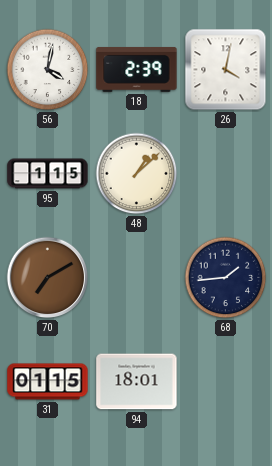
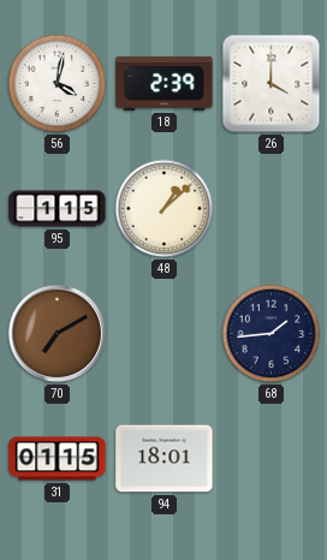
26: 4:02 -> 4:00
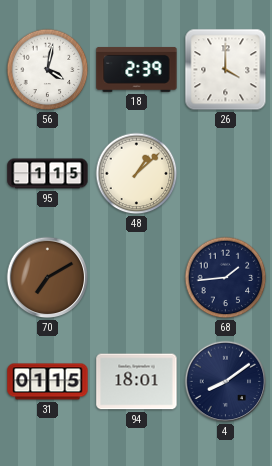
4: none -> 8:09
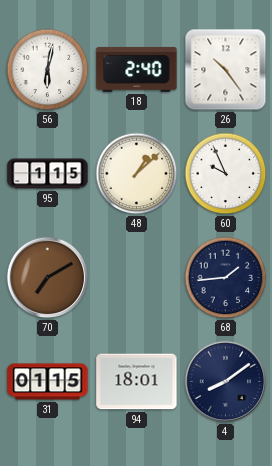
56: 4:02 -> 6:02
18: 2:39 -> 2:40
26: 4:00 -> 10:24
60: none -> 9:56
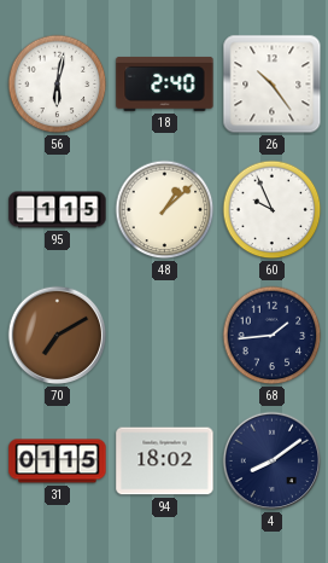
94: 18:01 -> 18:02
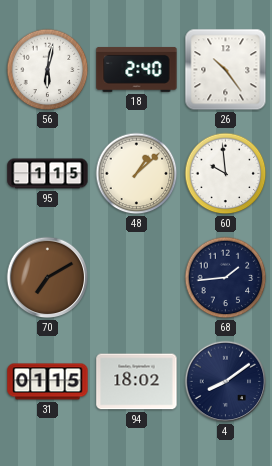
60: 9:56 -> 9:59
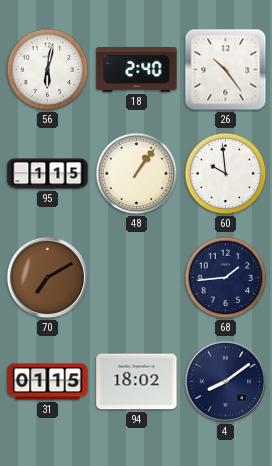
48: 1:08 -> 1:06
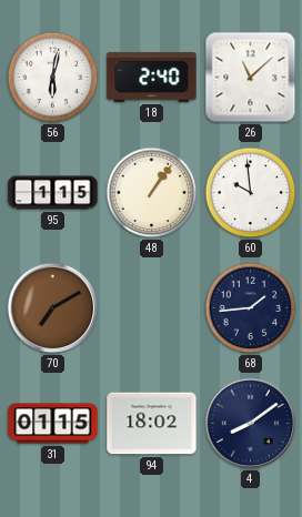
26: 10:24 -> 11:08
